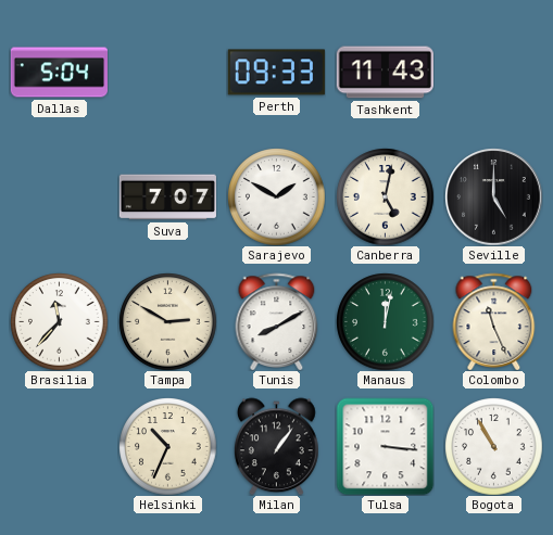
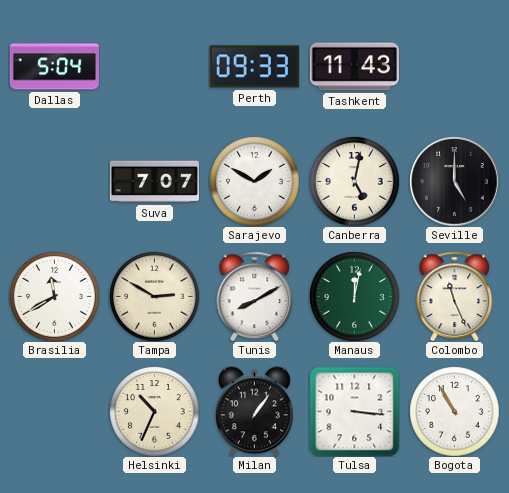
Brasilia: 11:37 -> 11:40
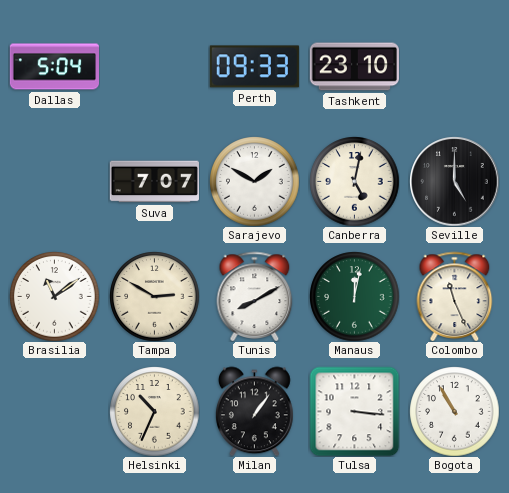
Tashkent: 11:43 -> 23:10
Brasilia: 11:40 -> 11:09
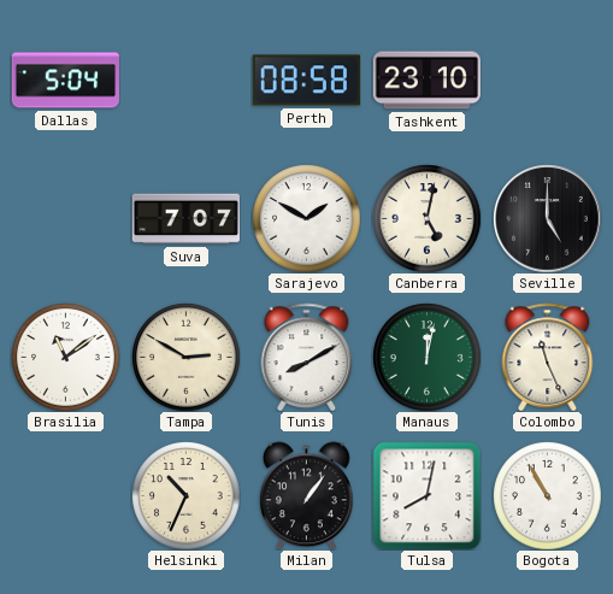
Perth: 09:33 -> 08:58
Tulsa: 3:16 -> 8:02
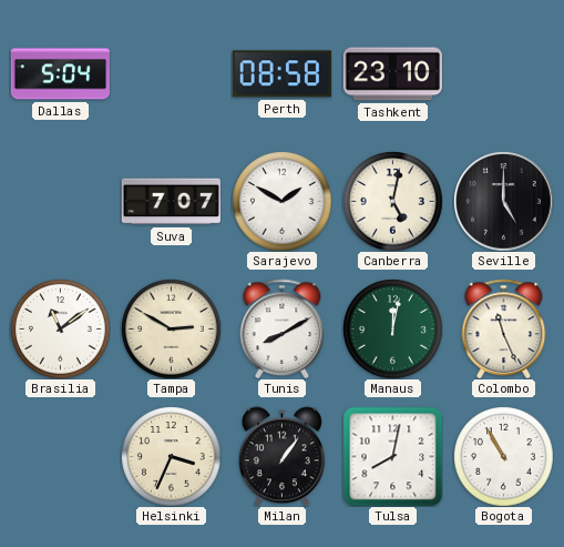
Helsinki: 10:34 -> 3:34
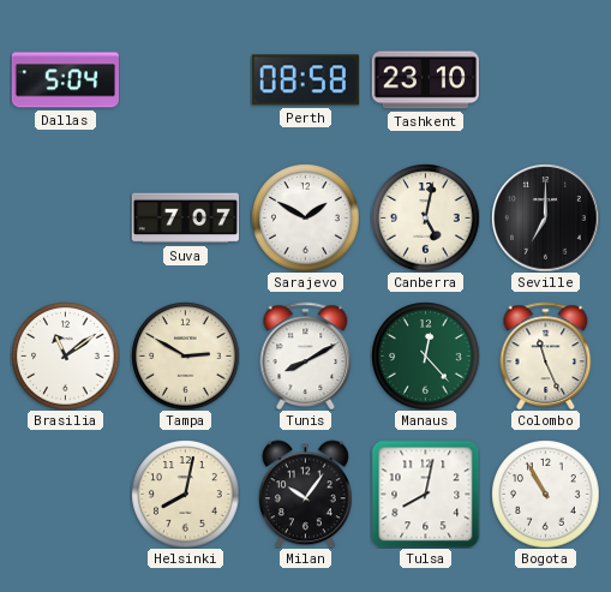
Seville: 5:00 -> 7:00
Manaus: 12:02 -> 12:23
Helsinki: 3:34 -> 8:02
Milan: 1:06 -> 10:06
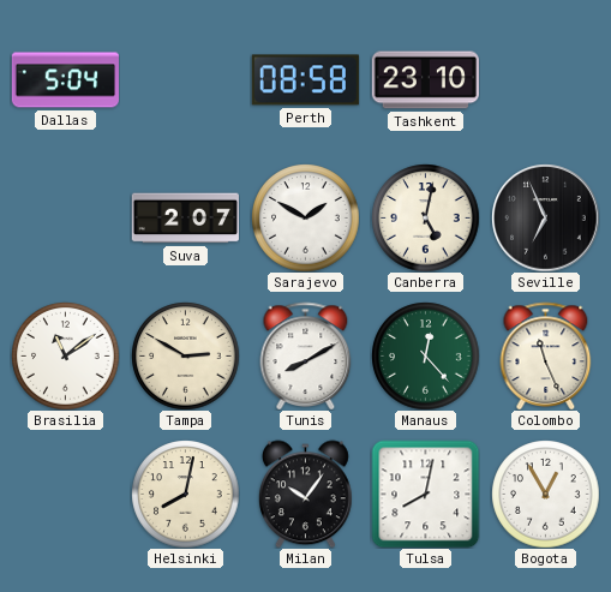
Suva: 7:07 -> 2:07
Seville: 7:00 -> 6:56
Bogota: 10:55 -> 12:55
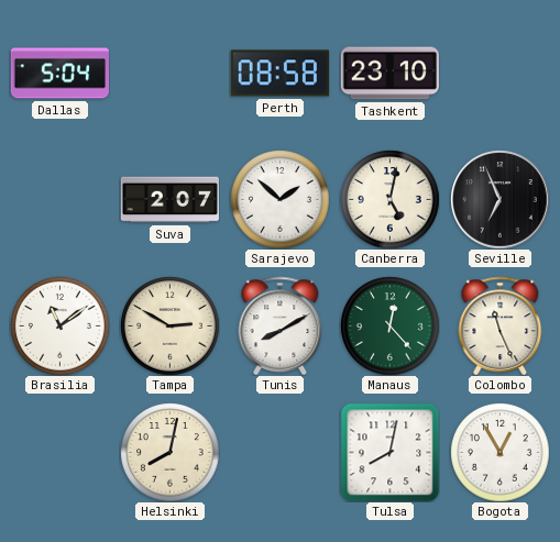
Sarajevo: 1:50 -> 1:52
Milan: 10:06 -> none
